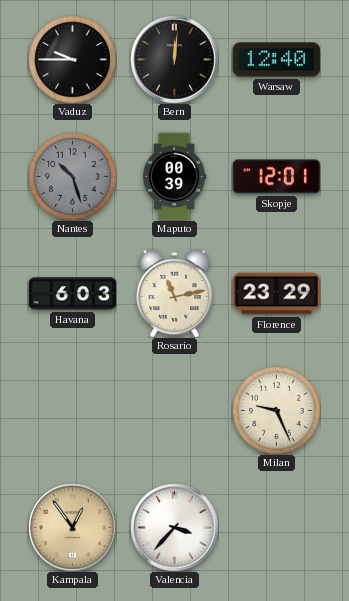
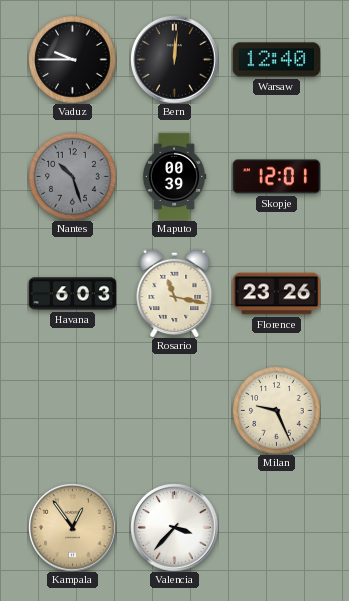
Rosario: 11:13 -> 11:17
Florence: 23:29 -> 23:26
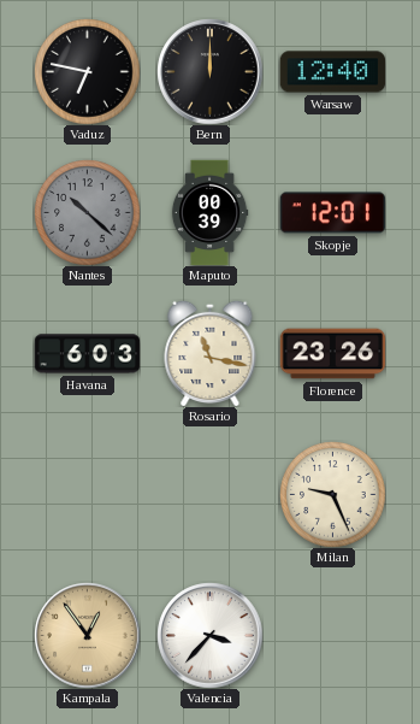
Vaduz: 9:45 -> 6:47
Bern: 12:01 -> 12:00
Nantes: 10:27 -> 10:22
